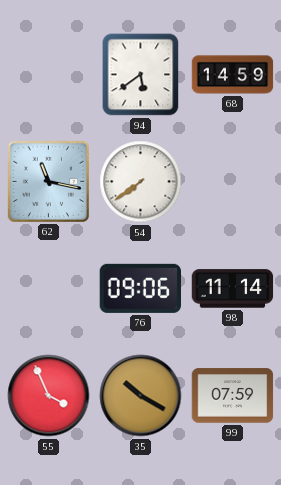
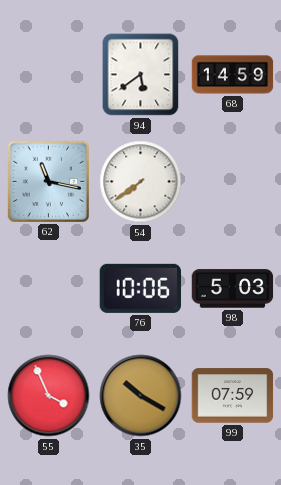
76: 09:06 -> 10:06
98: 11:14 -> 5:03
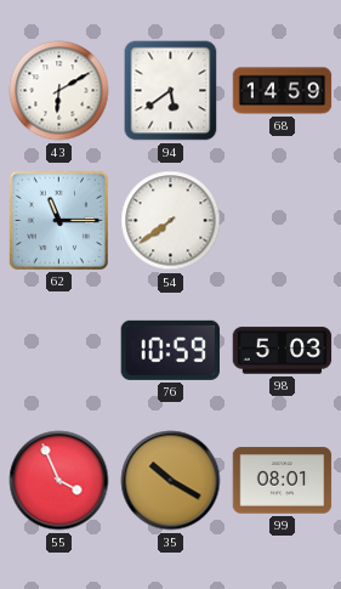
43: none -> 6:10
62: 11:17 -> 11:15
76: 10:06 -> 10:59
99: 07:59 -> 08:01
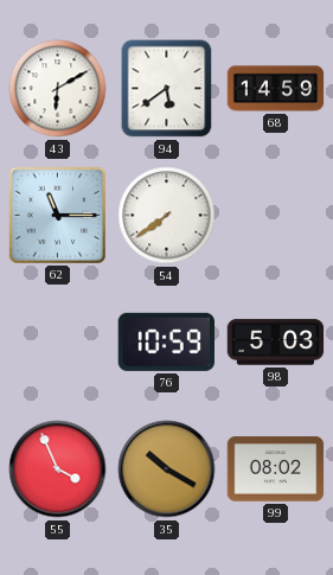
99: 08:01 -> 08:02
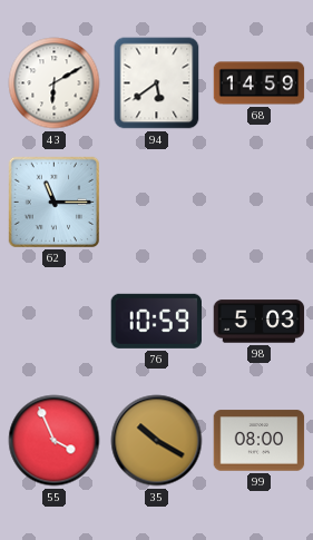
54: 7:39 -> none
99: 08:02 -> 08:00
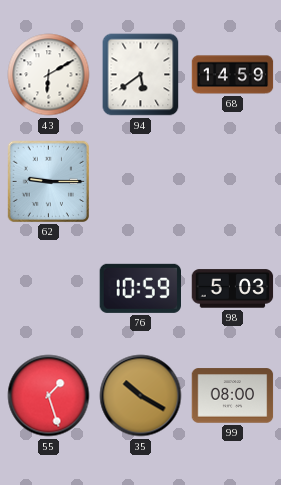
62: 11:15 -> 9:15
55: 3:56 -> 1:27
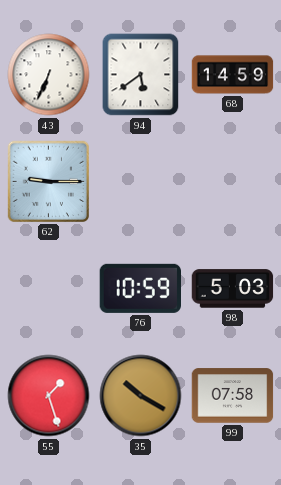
43: 6:10 -> 6:34
99: 08:00 -> 07:58
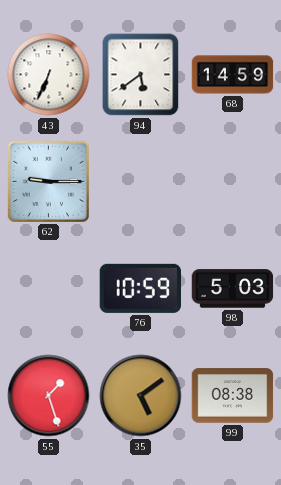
35: 10:20 -> 5:09
99: 07:58 -> 08:38
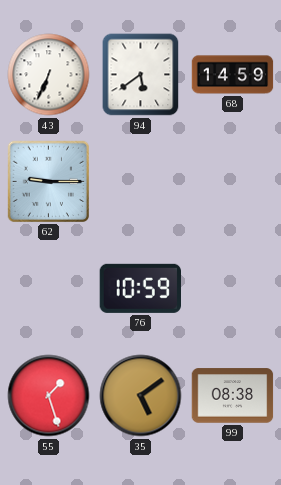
98: 5:03 -> none
